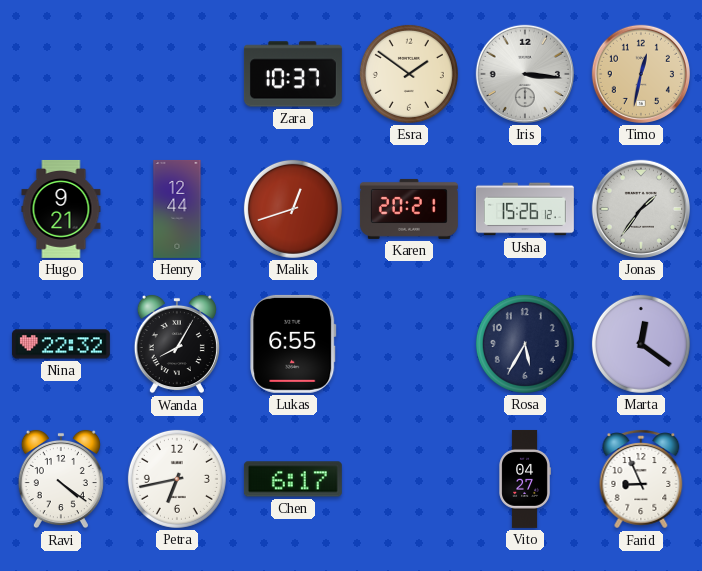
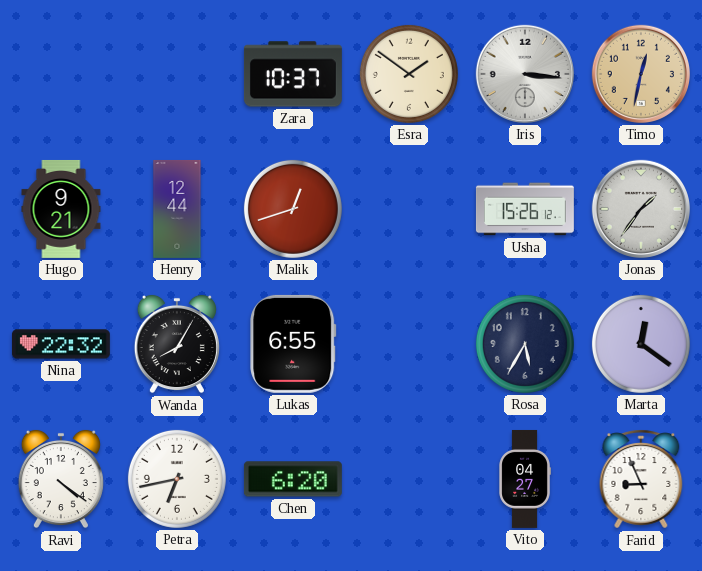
Karen: 20:21 -> none
Chen: 6:17 -> 6:20
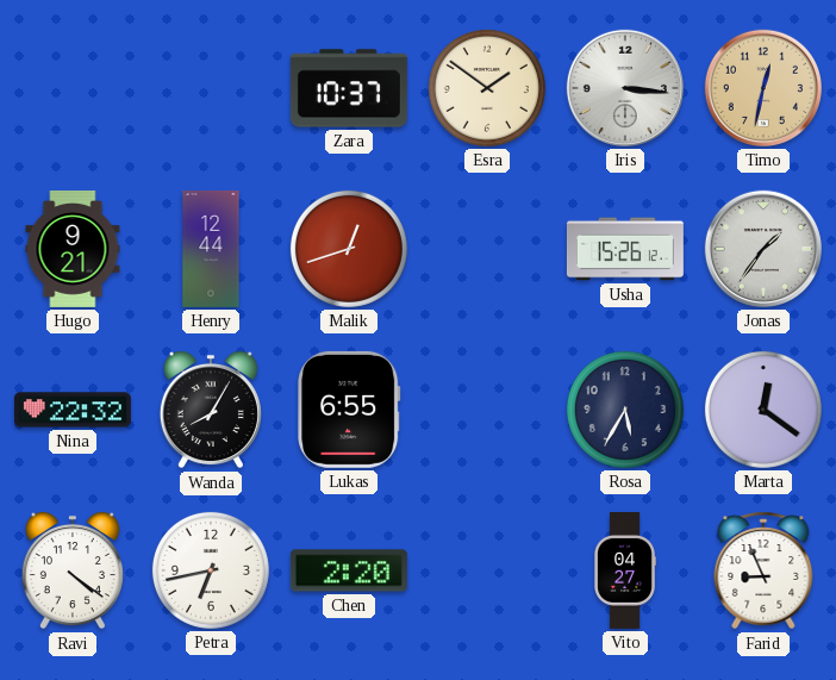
Chen: 6:20 -> 2:20
